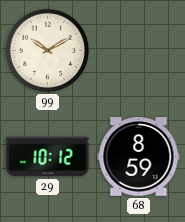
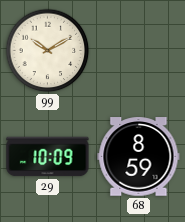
29: 10:12 -> 10:09
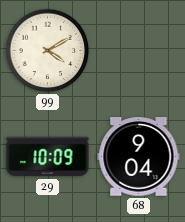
99: 10:10 -> 4:10
68: 8:59 -> 9:04
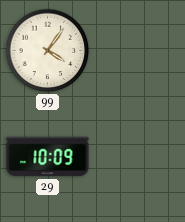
99: 4:10 -> 4:06
68: 9:04 -> none
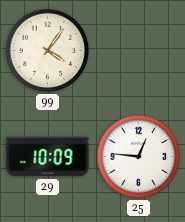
25: none -> 12:46
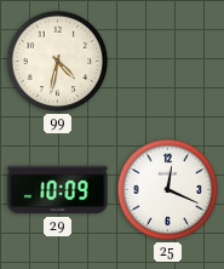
99: 4:06 -> 4:32
25: 12:46 -> 12:19
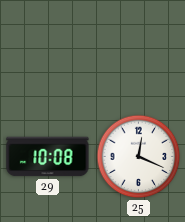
99: 4:32 -> none
29: 10:09 -> 10:08
